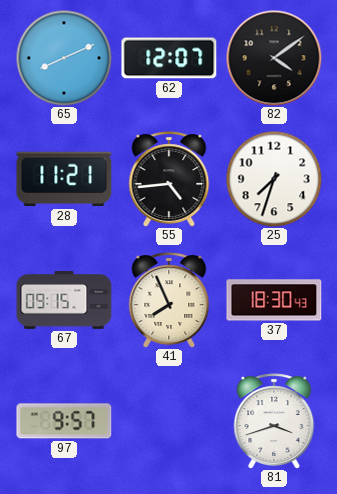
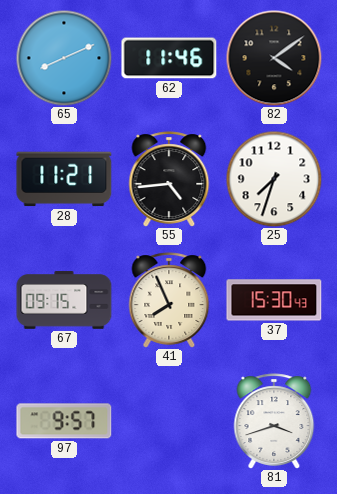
62: 12:07 -> 11:46
37: 18:30 -> 15:30
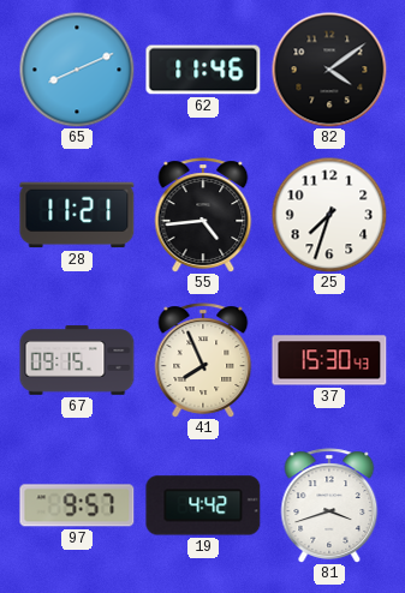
19: none -> 4:42
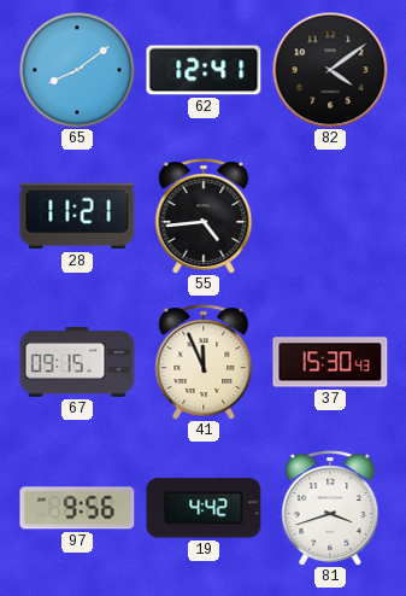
65: 8:11 -> 8:09
62: 11:46 -> 12:41
25: 7:33 -> none
41: 7:56 -> 11:56
97: 9:57 -> 9:56
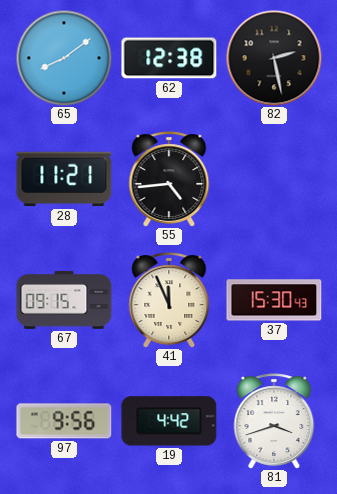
62: 12:41 -> 12:38
82: 4:09 -> 2:28
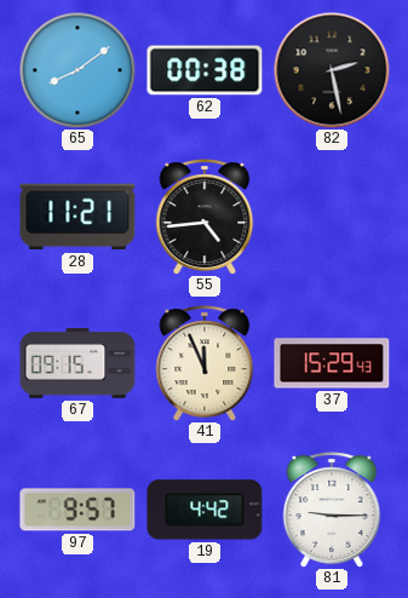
62: 12:38 -> 00:38
37: 15:30 -> 15:29
97: 9:56 -> 9:57
81: 3:42 -> 9:15
